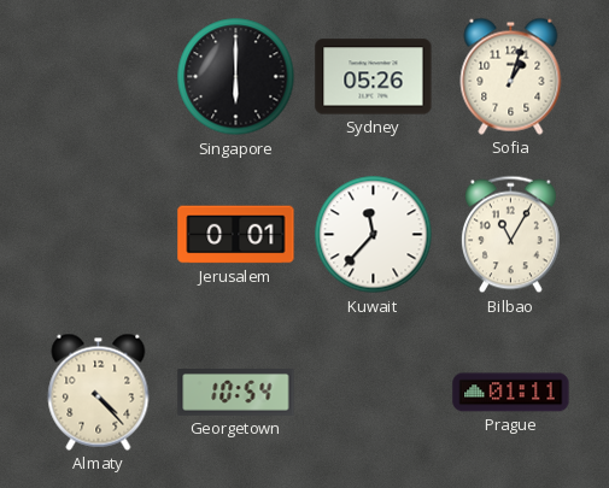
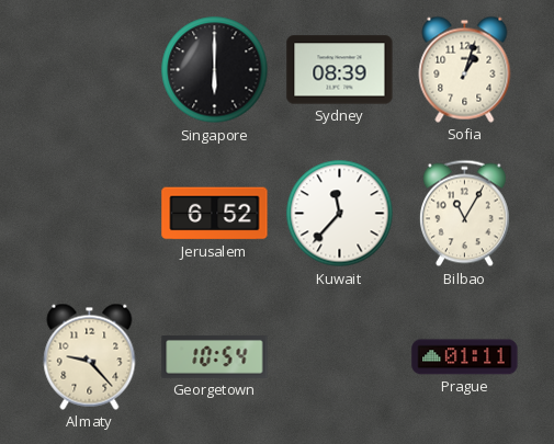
Sydney: 05:26 -> 08:39
Jerusalem: 0:01 -> 6:52
Almaty: 4:23 -> 9:23
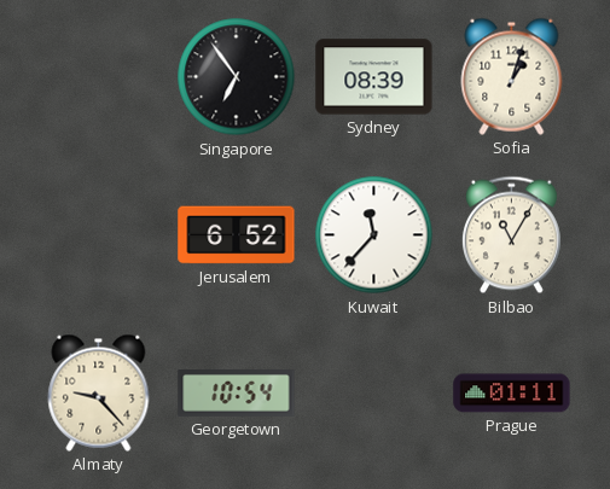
Singapore: 6:00 -> 6:54
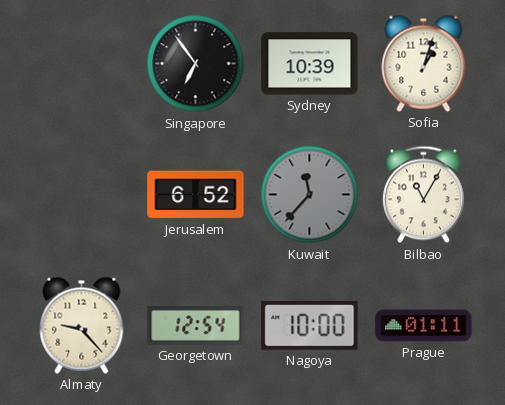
Sydney: 08:39 -> 10:39
Kuwait dial: white -> grey
Georgetown: 10:54 -> 12:54
Nagoya: none -> 10:00
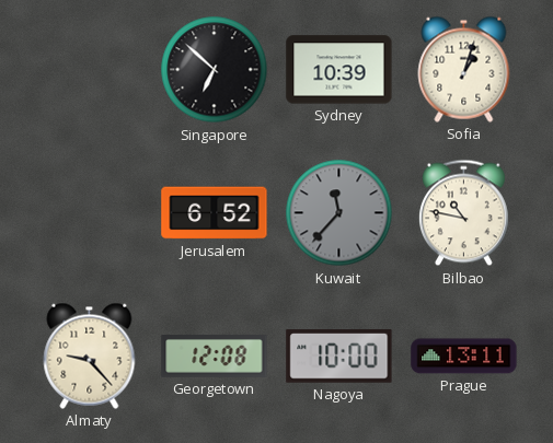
Singapore: 6:54 -> 6:52
Bilbao: 11:05 -> 10:47
Georgetown: 12:54 -> 12:08
Prague: 01:11 -> 13:11
